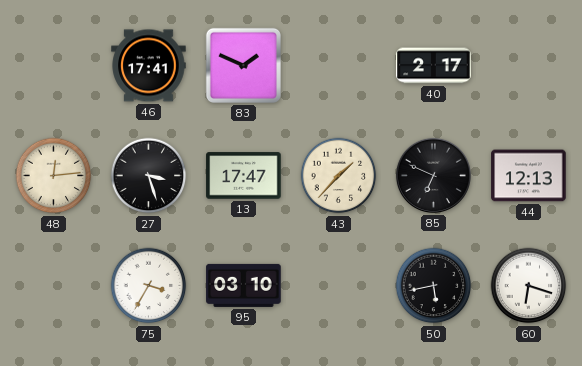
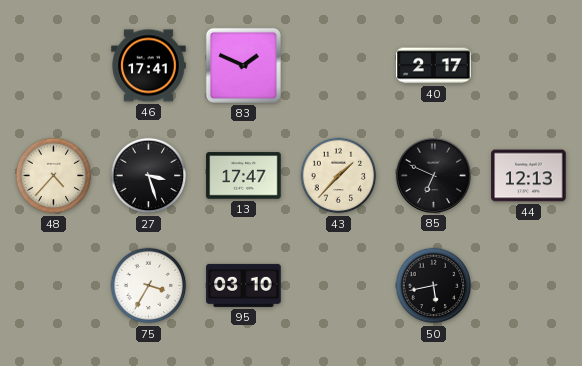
48: 12:14 -> 4:37
60: 6:18 -> none
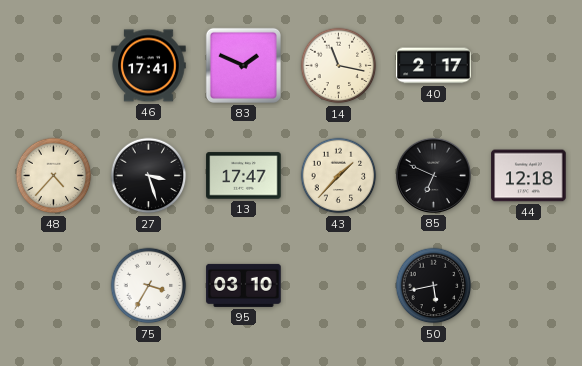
14: none -> 11:17
44: 12:13 -> 12:18
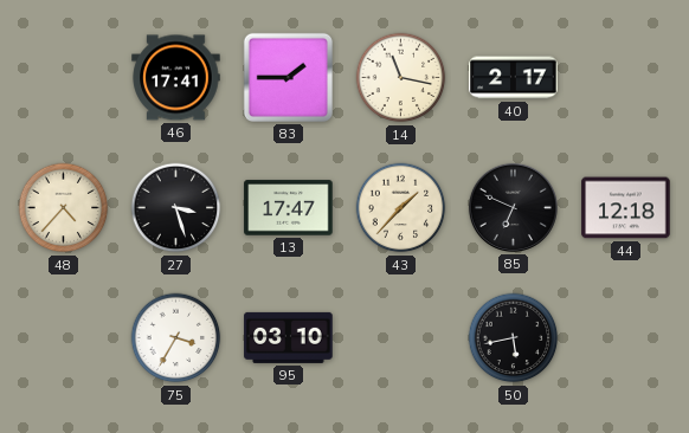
83: 1:49 -> 1:45
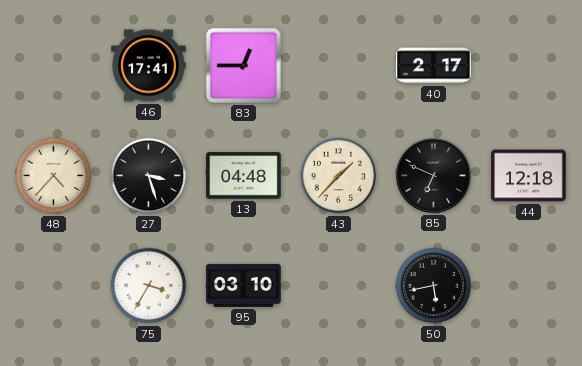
83: 1:45 -> 12:45
14: 11:17 -> none
13: 17:47 -> 04:48
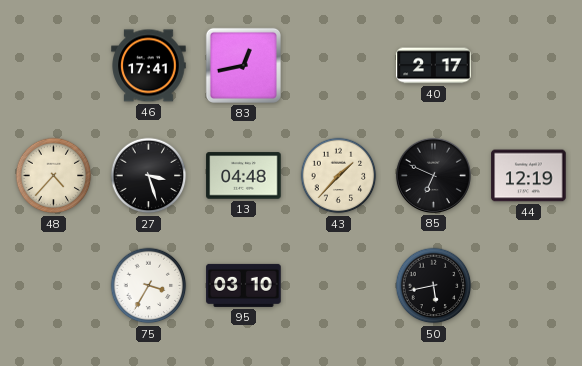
83: 12:45 -> 12:43
44: 12:18 -> 12:19
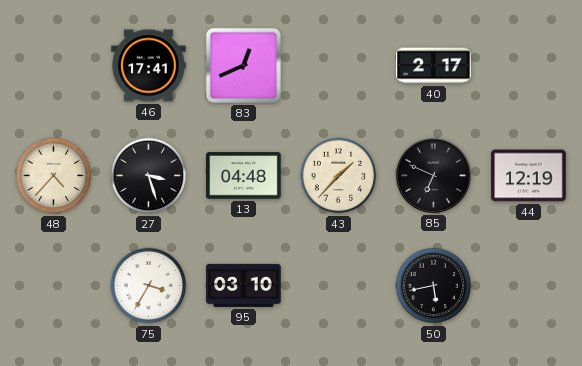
83: 12:43 -> 12:41
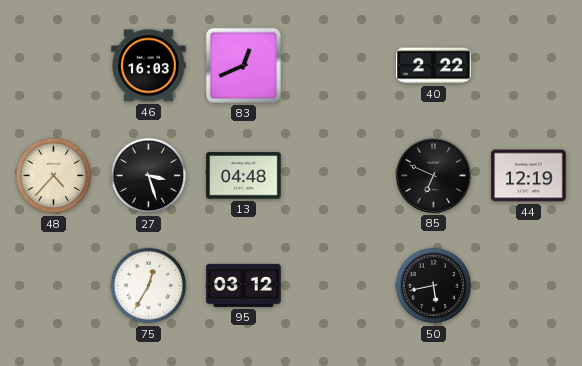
46: 17:41 -> 16:03
40: 2:17 -> 2:22
43: 1:37 -> none
75: 3:35 -> 12:35
95: 03:10 -> 03:12
